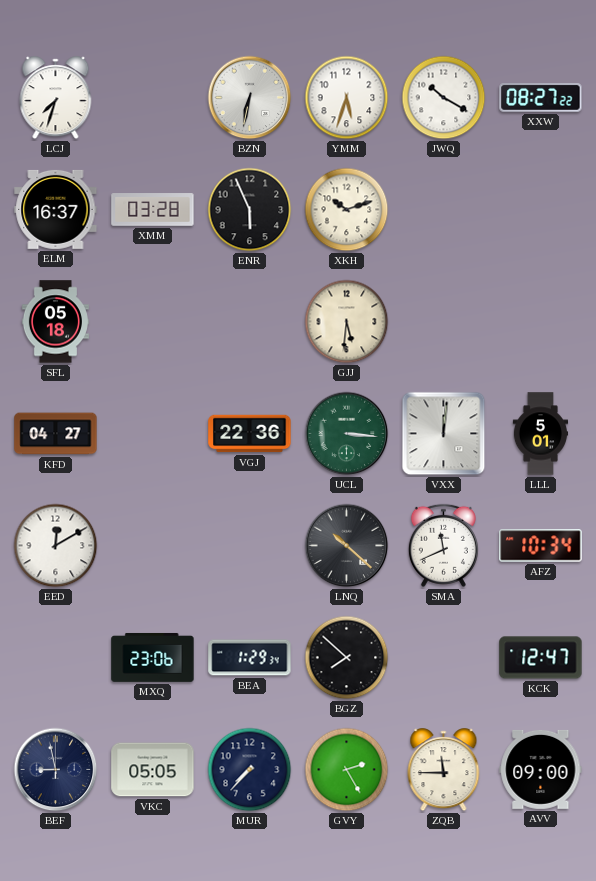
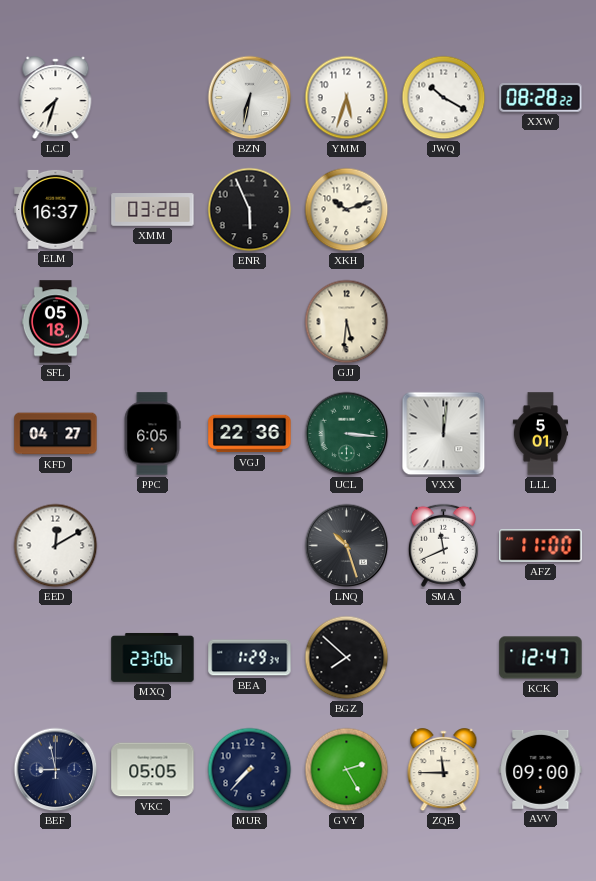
XXW: 08:27 -> 08:28
PPC: none -> 6:05
LNQ: 10:22 -> 10:27
AFZ: 10:34 -> 11:00
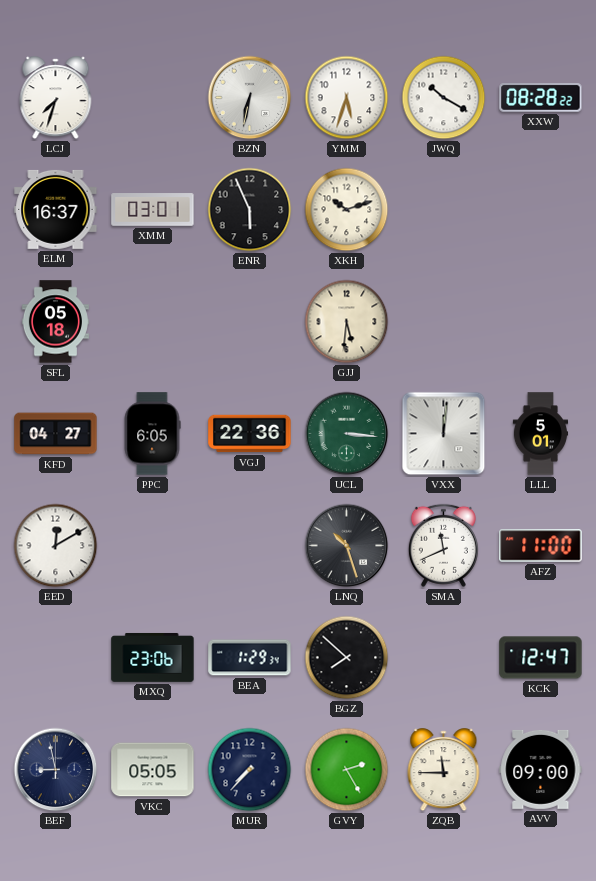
XMM: 03:28 -> 03:01
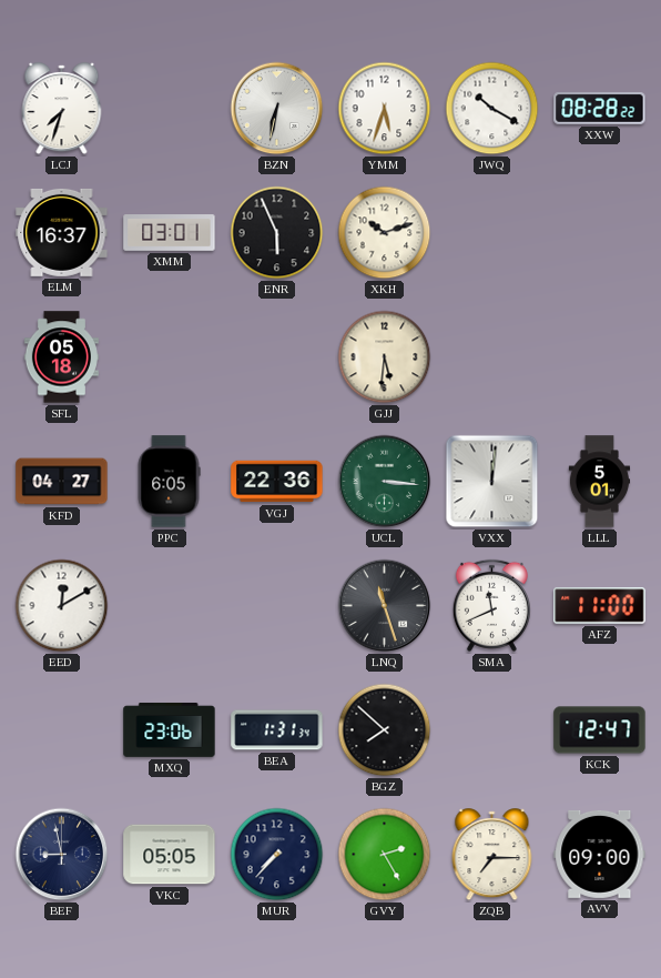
LNQ: 10:27 -> 11:27
BEA: 1:29 -> 1:31
ZQB: 11:45 -> 7:15
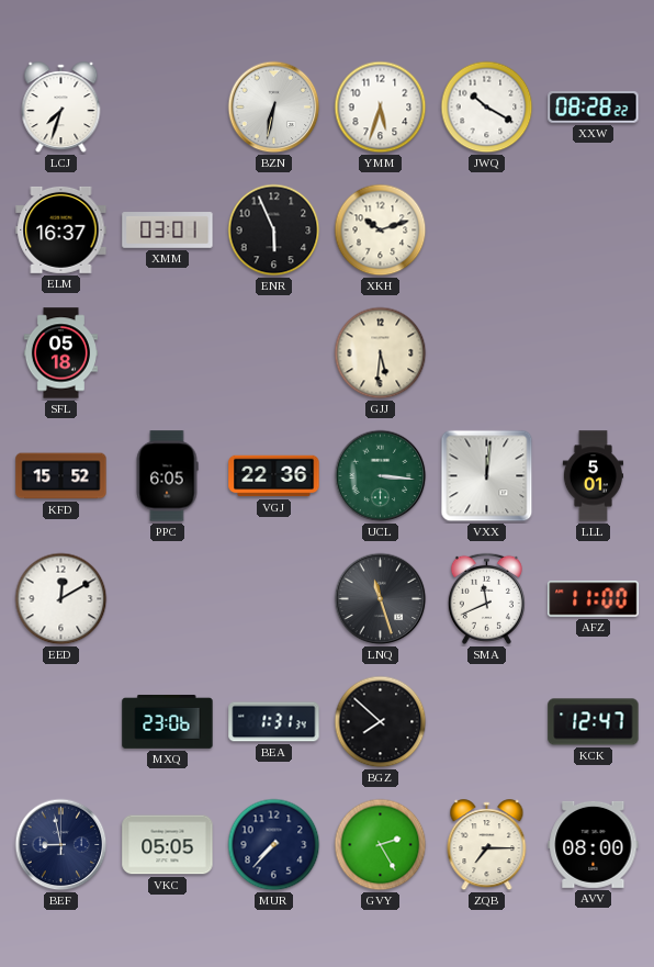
KFD: 04:27 -> 15:52
AVV: 09:00 -> 08:00
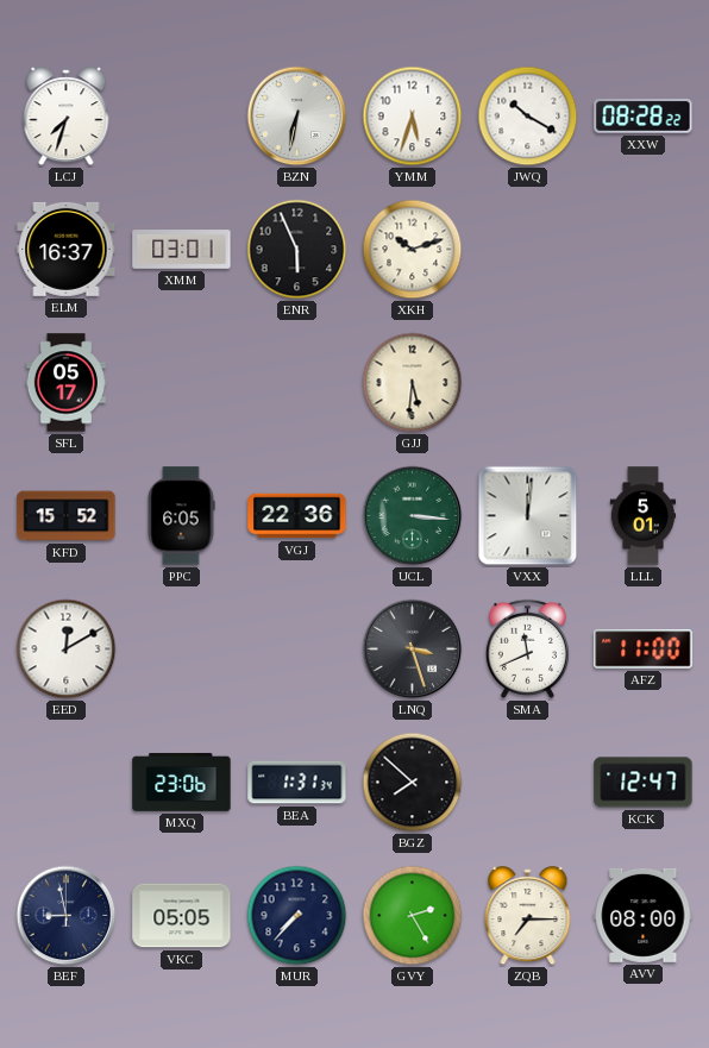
SFL: 05:18 -> 05:17
LNQ: 11:27 -> 3:27
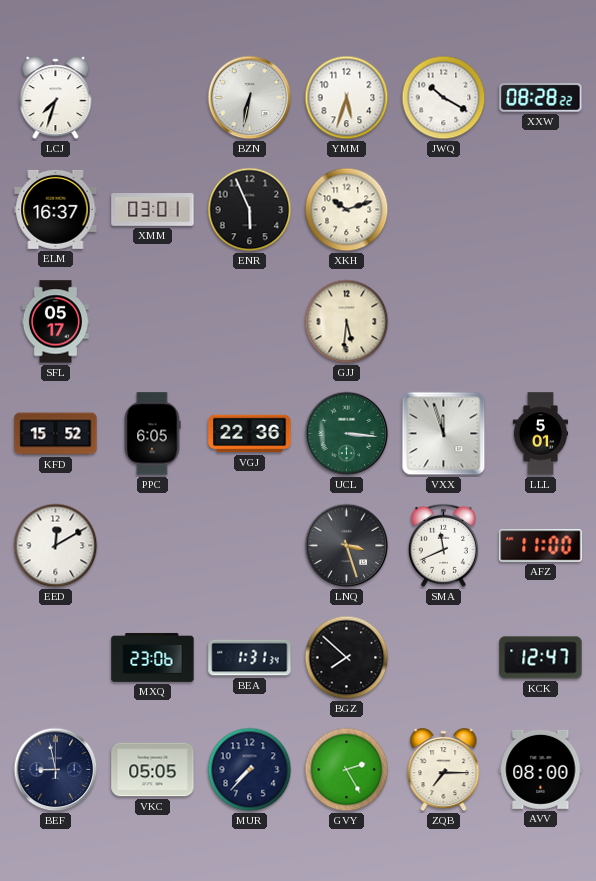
VXX: 12:01 -> 11:57
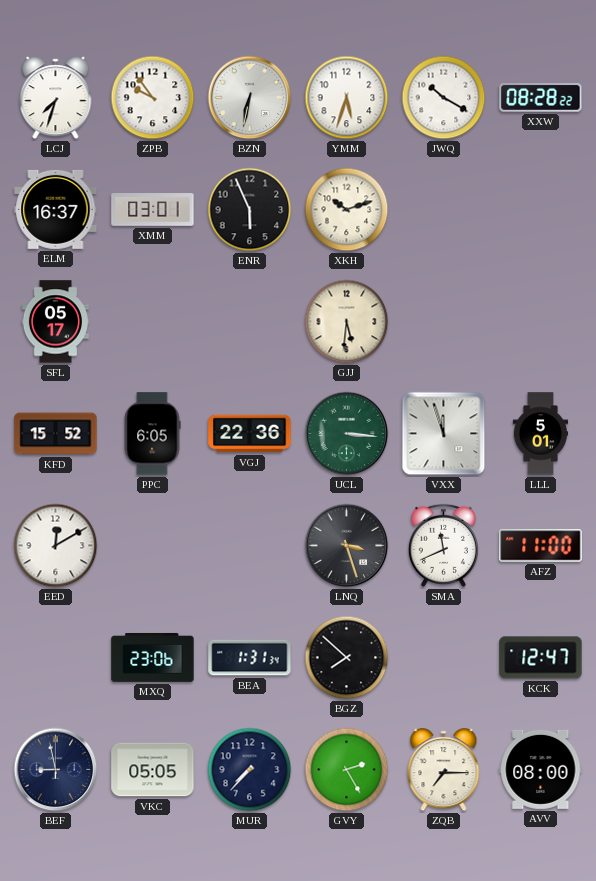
ZPB: none -> 9:54
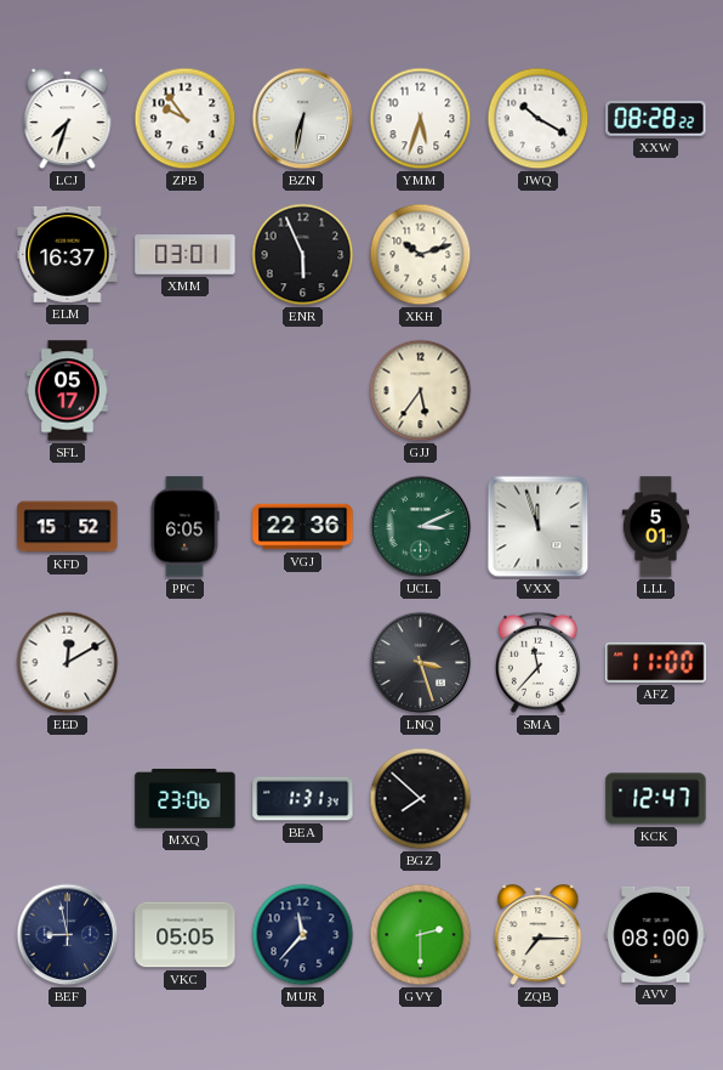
GJJ: 5:31 -> 5:36
UCL: 3:16 -> 3:11
SMA: 11:41 -> 11:37
MUR: 7:37 -> 11:37
GVY: 2:25 -> 2:30
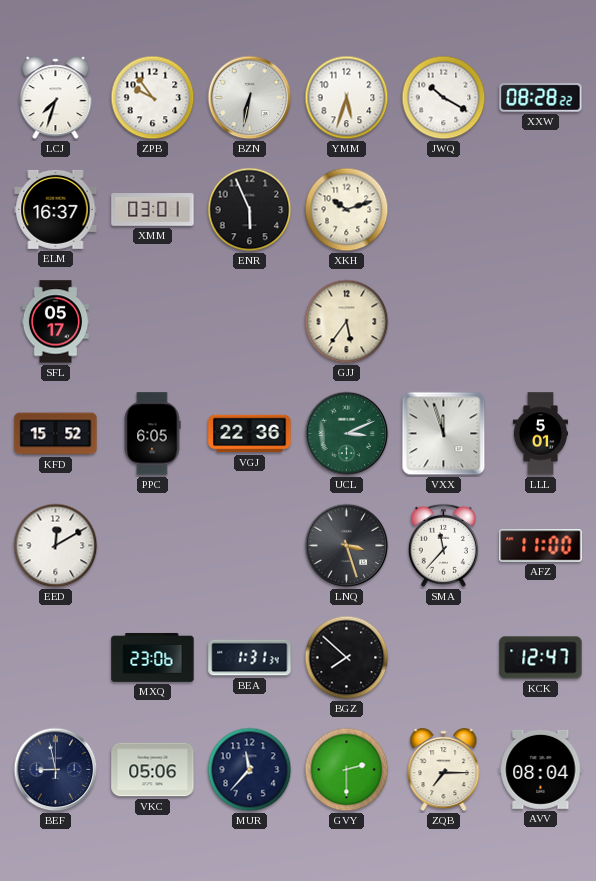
VKC: 05:05 -> 05:06
AVV: 08:00 -> 08:04
